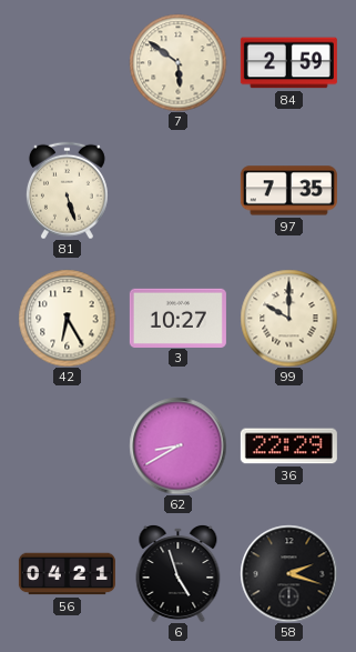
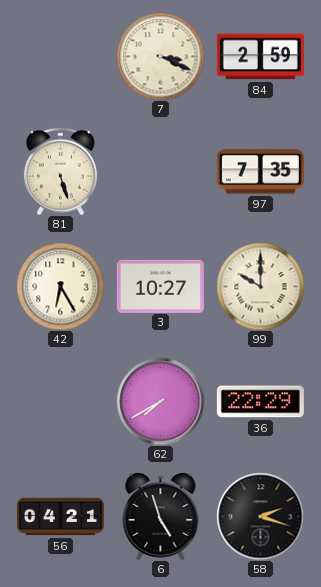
7: 5:51 -> 3:19
62: 8:40 -> 7:40
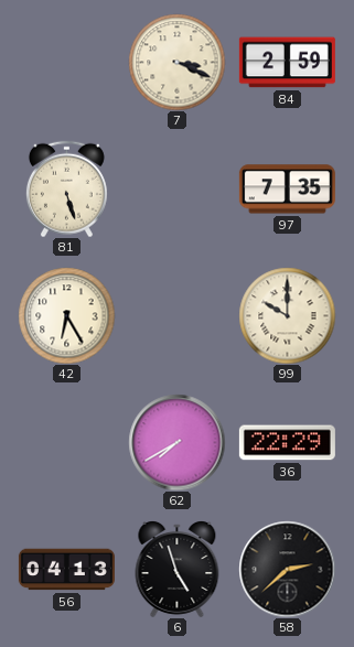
3: 10:27 -> none
56: 04:21 -> 04:13
58: 2:18 -> 2:38
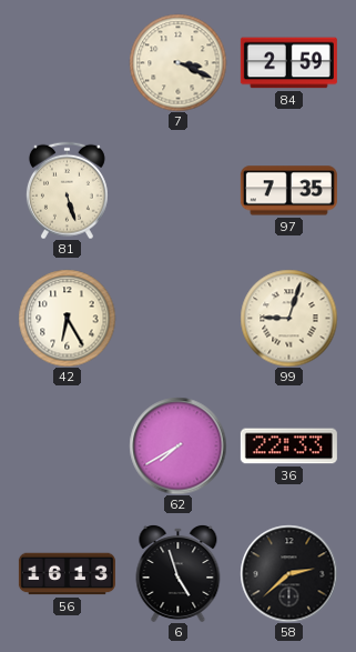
99: 10:00 -> 9:03
36: 22:29 -> 22:33
56: 04:13 -> 16:13
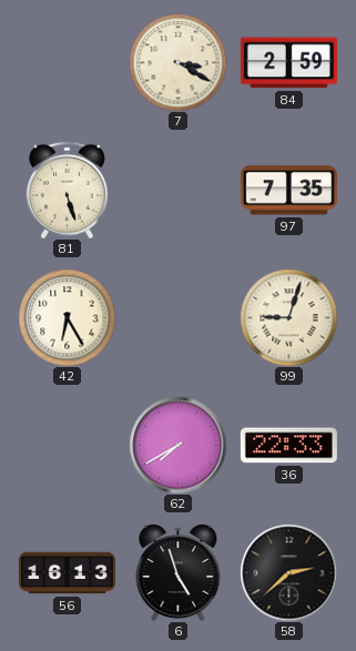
7: 3:19 -> 3:20
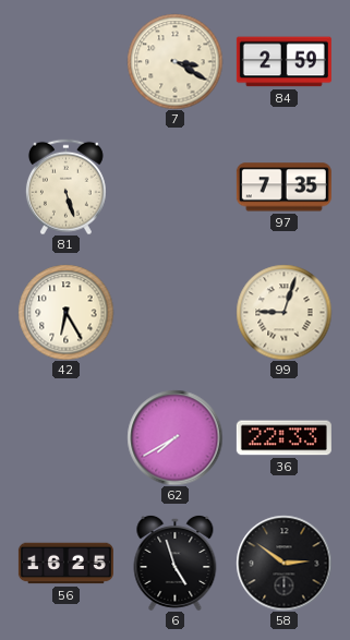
56: 16:13 -> 16:25
58: 2:38 -> 2:51
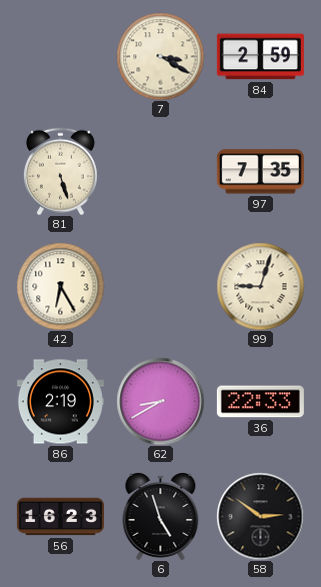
86: none -> 2:19
62: 7:40 -> 8:40
56: 16:25 -> 16:23
